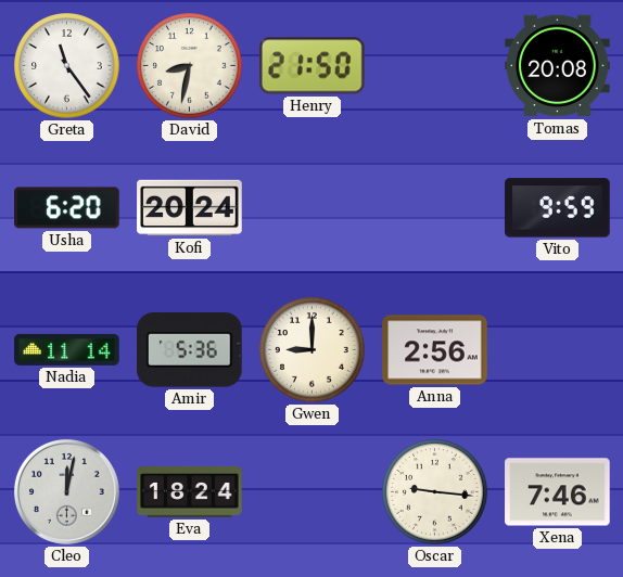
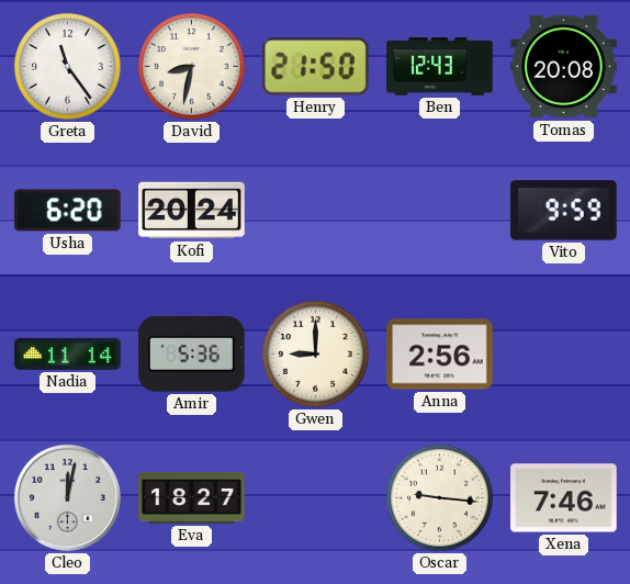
Ben: none -> 12:43
Eva: 18:24 -> 18:27
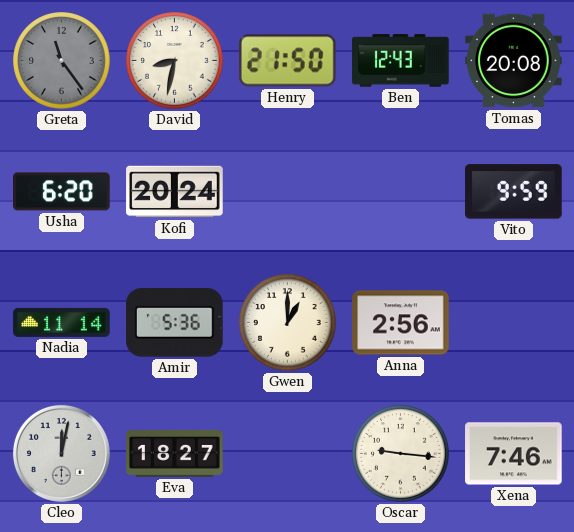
Greta dial: white -> grey
Gwen: 9:00 -> 1:00
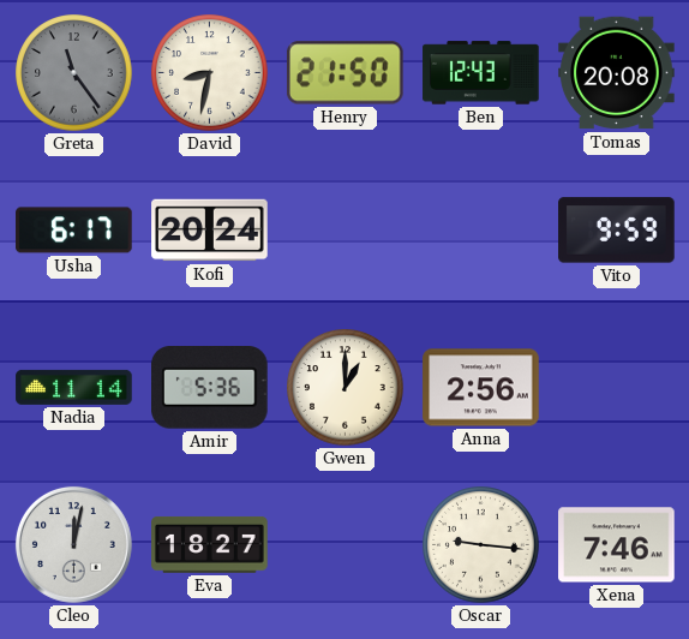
Usha: 6:20 -> 6:17
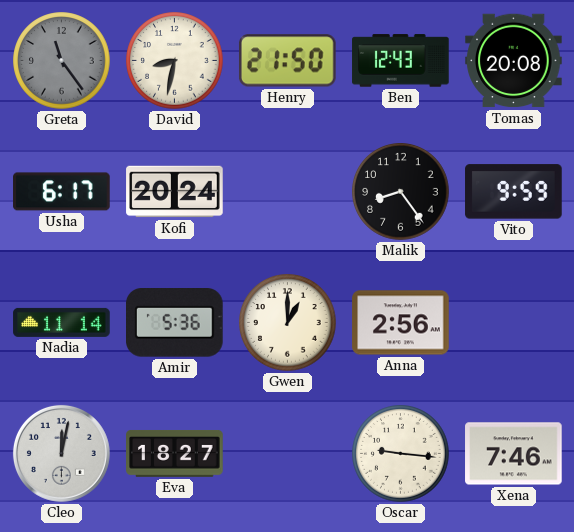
Malik: none -> 8:24
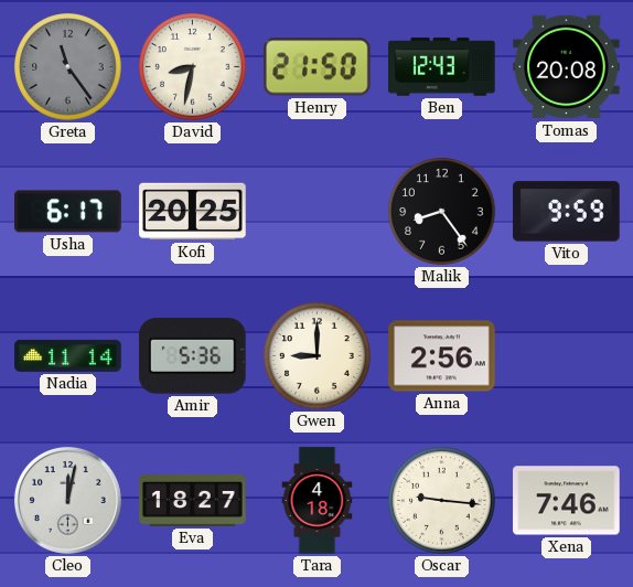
Kofi: 20:24 -> 20:25
Gwen: 1:00 -> 9:00
Tara: none -> 4:18
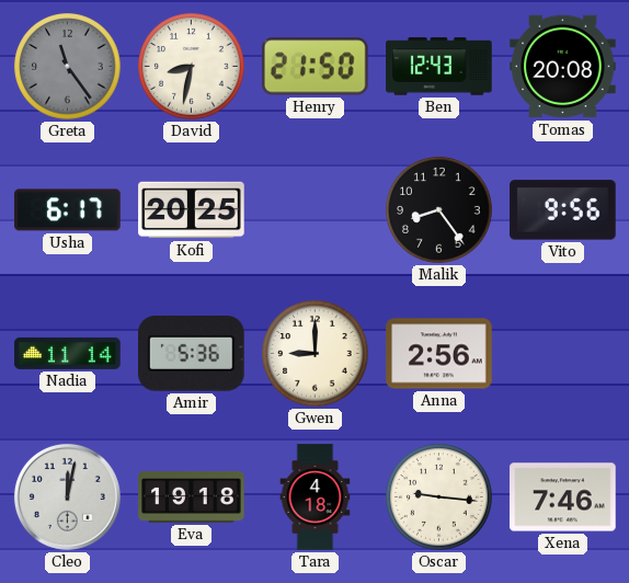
Vito: 9:59 -> 9:56
Eva: 18:27 -> 19:18
